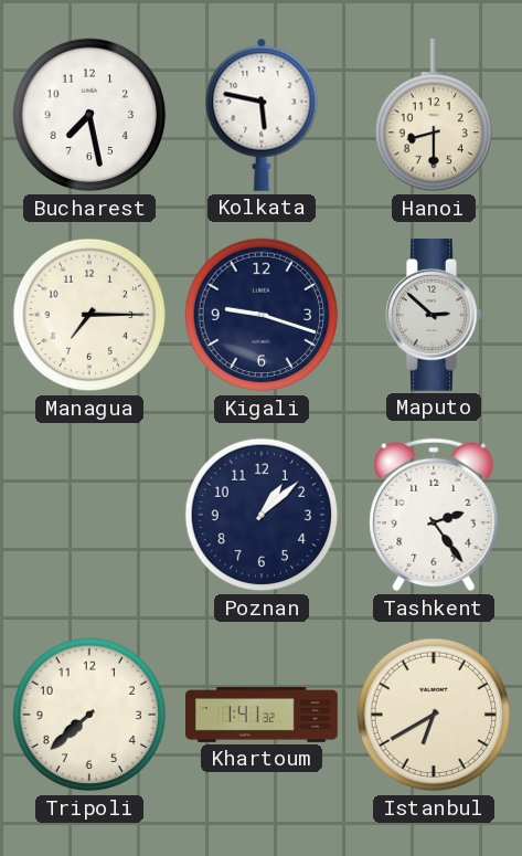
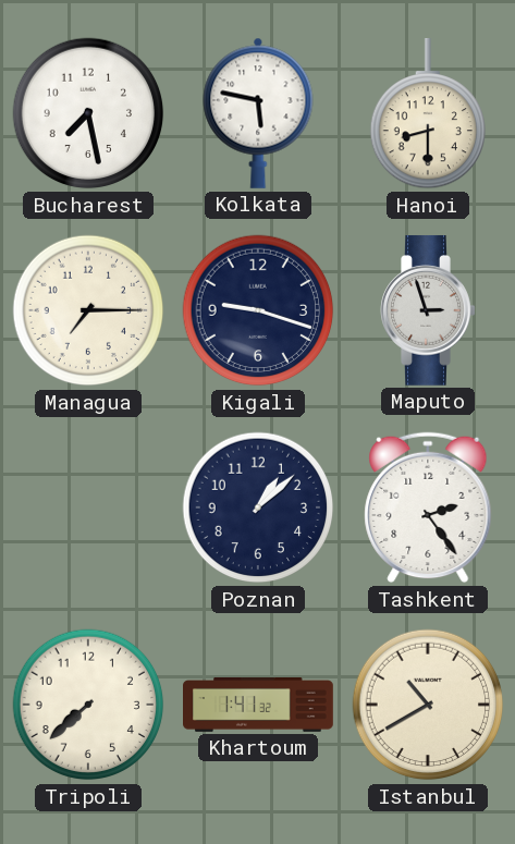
Maputo: 2:52 -> 2:57
Istanbul: 6:40 -> 10:40
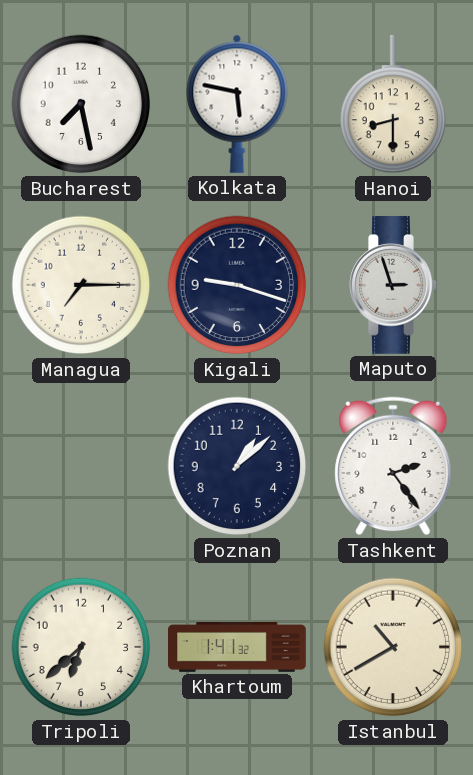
Tripoli: 7:38 -> 6:38
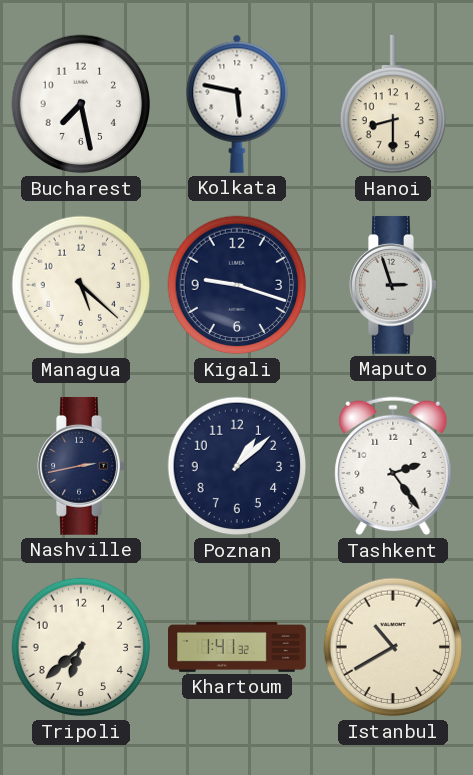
Managua: 7:15 -> 5:22
Nashville: none -> 2:43
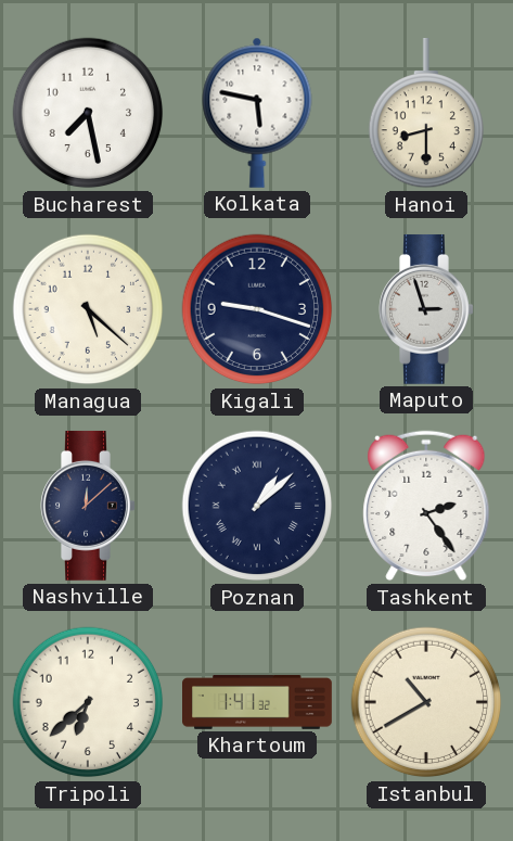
Nashville: 2:43 -> 12:08
Poznan numerals: Arabic -> Roman
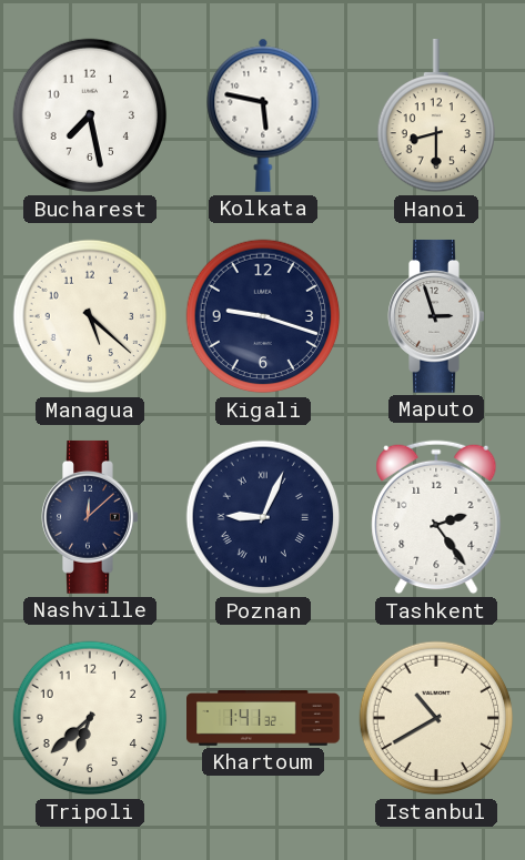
Poznan: 1:08 -> 9:04
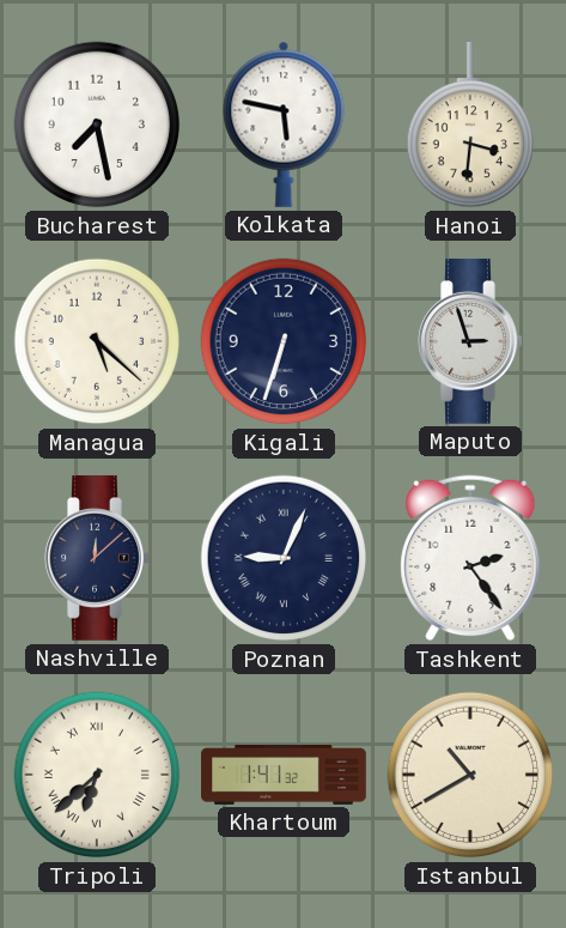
Hanoi: 8:30 -> 3:31
Kigali: 9:18 -> 6:33
Tripoli numerals: Arabic -> Roman
